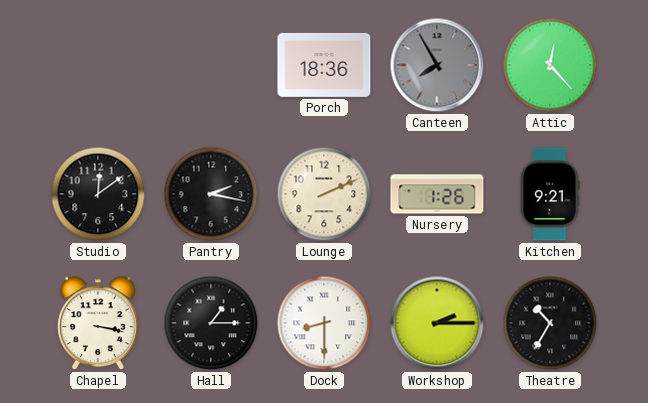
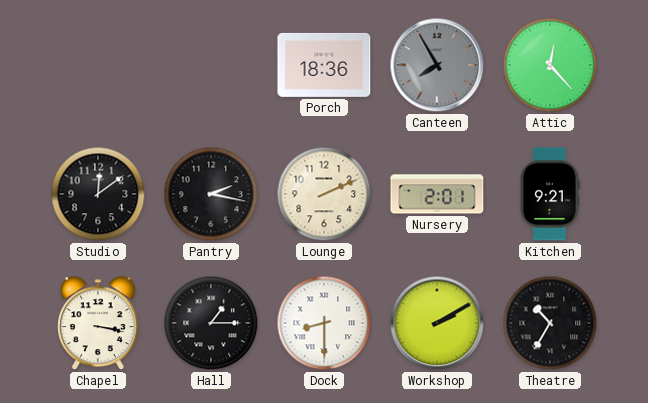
Nursery: 1:26 -> 2:01
Workshop: 2:15 -> 2:10
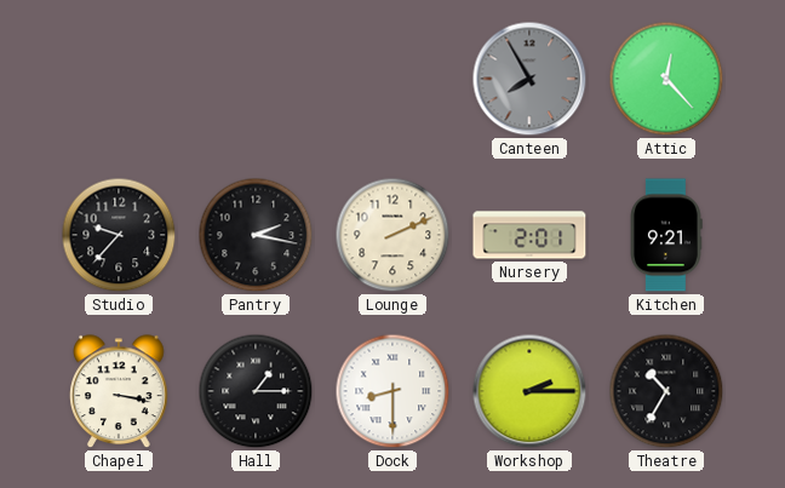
Porch: 18:36 -> none
Studio: 12:09 -> 9:37
Workshop: 2:10 -> 2:15
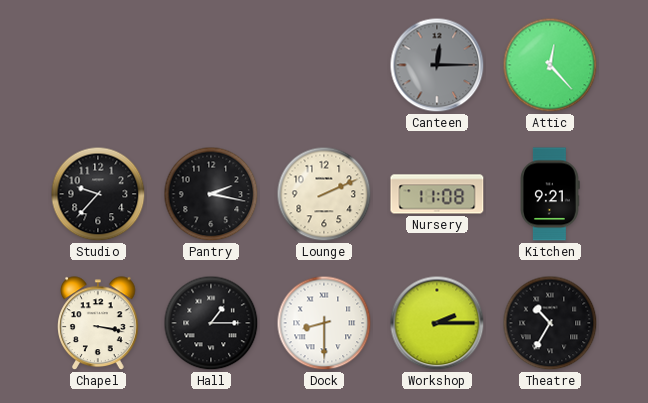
Canteen: 7:55 -> 12:15
Nursery: 2:01 -> 11:08
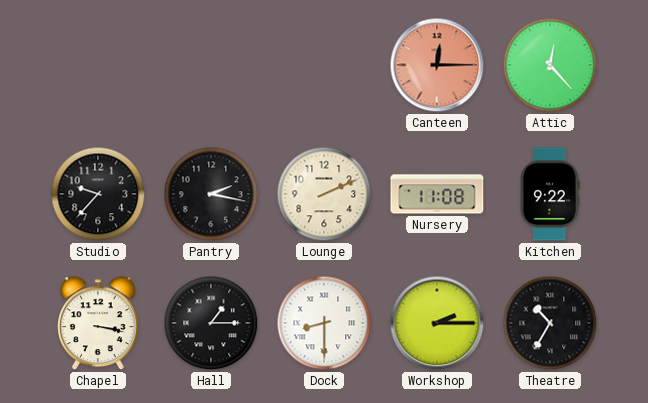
Canteen dial: grey -> salmon
Kitchen: 9:21 -> 9:22
